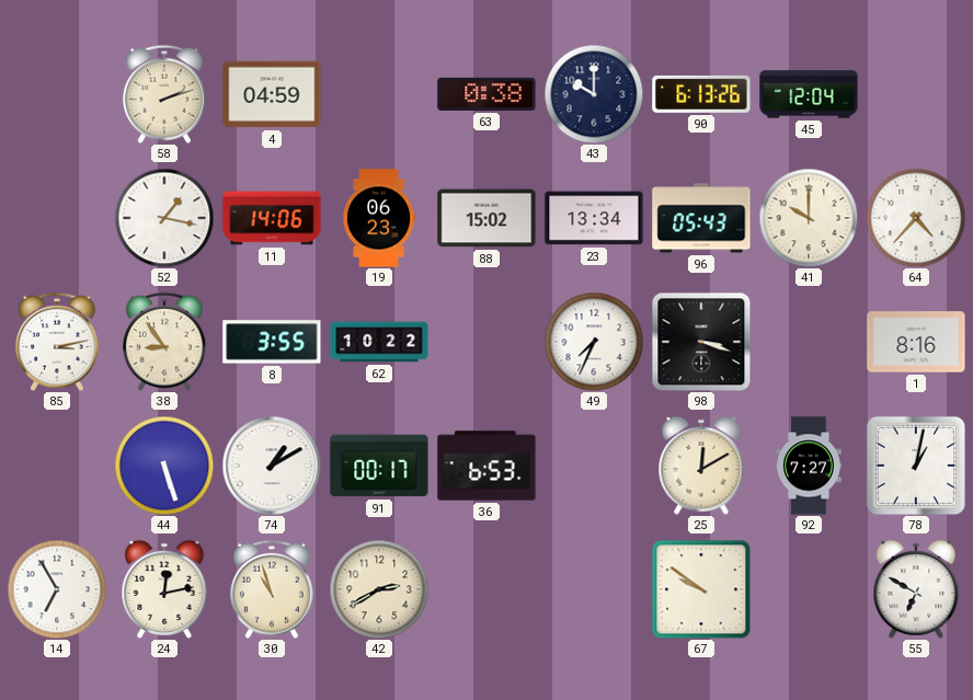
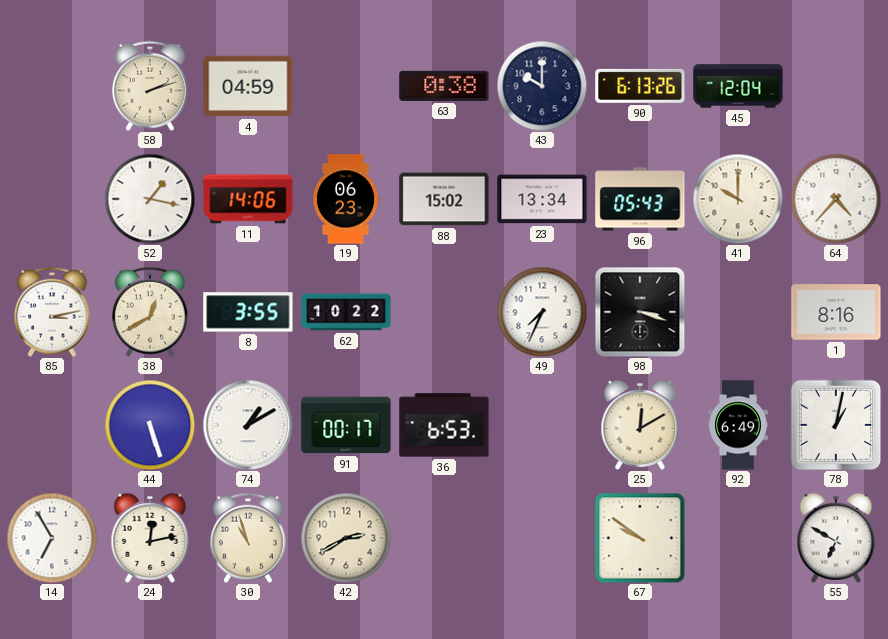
38: 8:54 -> 12:40
92: 7:27 -> 6:49
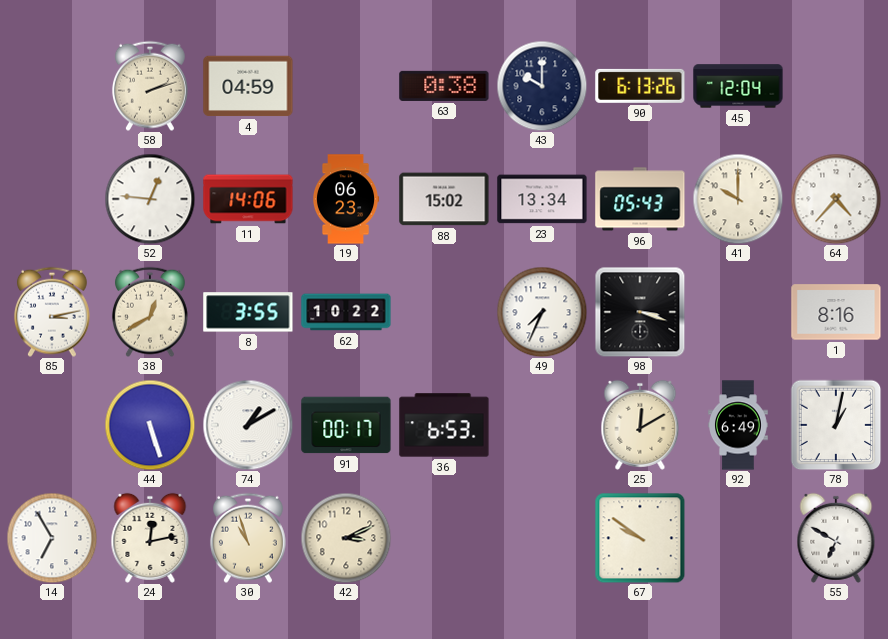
52: 1:17 -> 12:46
42: 2:40 -> 3:11
